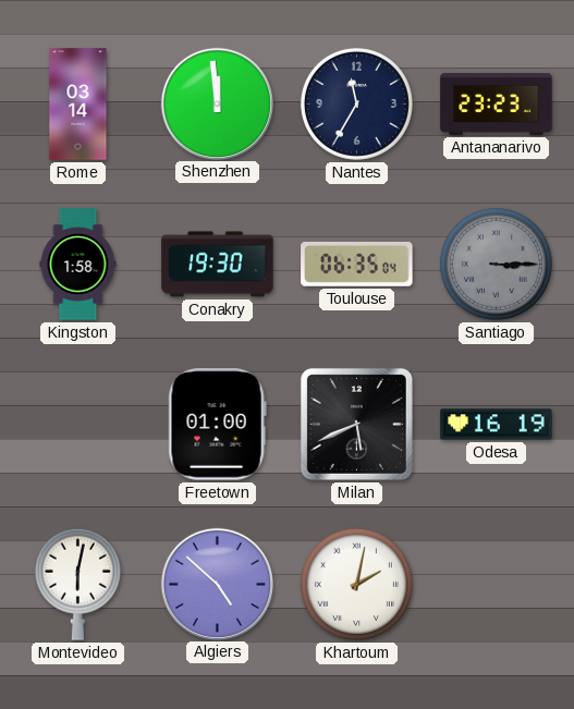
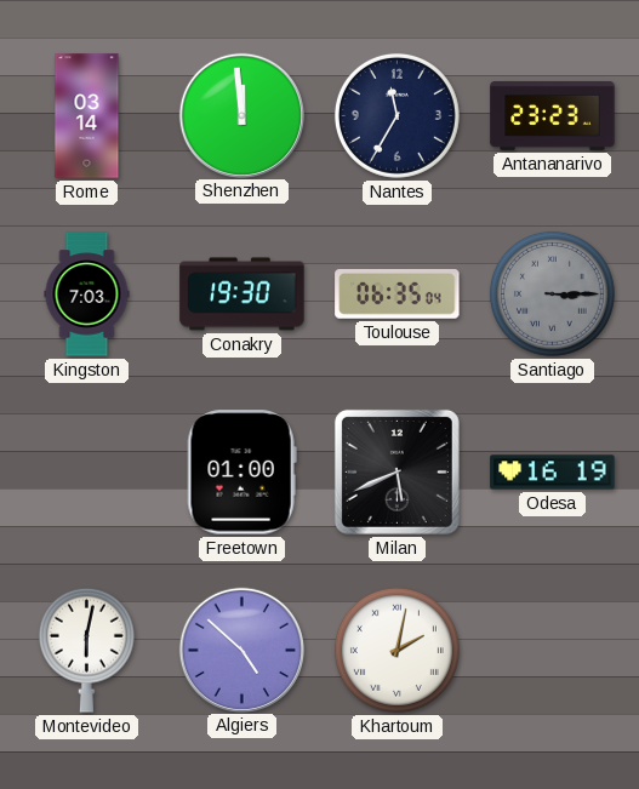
Kingston: 1:58 -> 7:03
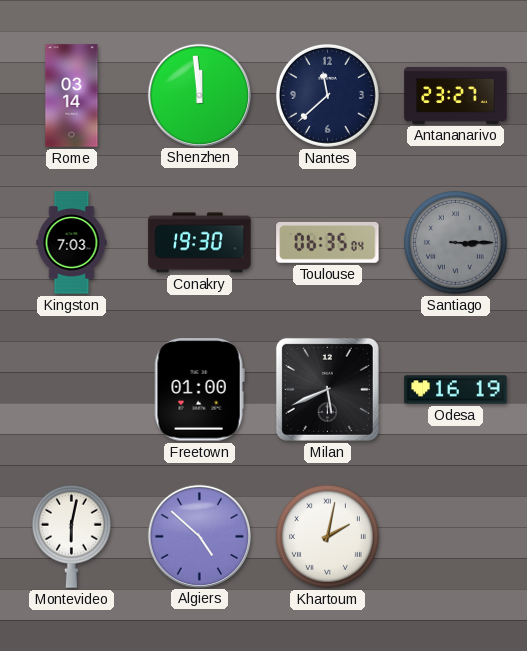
Nantes: 11:35 -> 11:38
Antananarivo: 23:23 -> 23:27
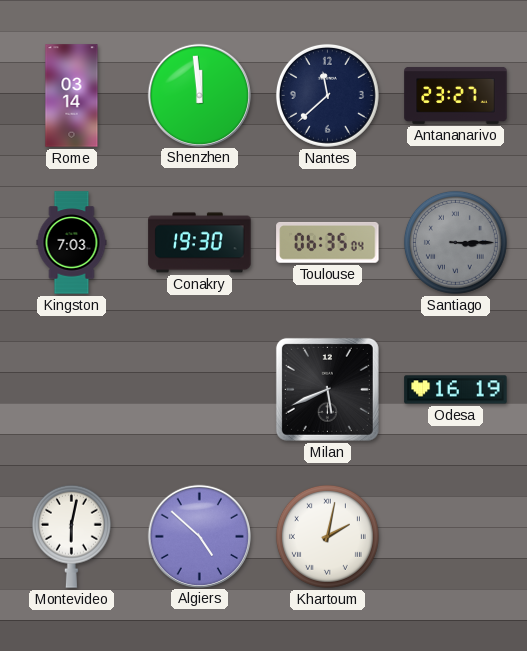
Freetown: 01:00 -> none
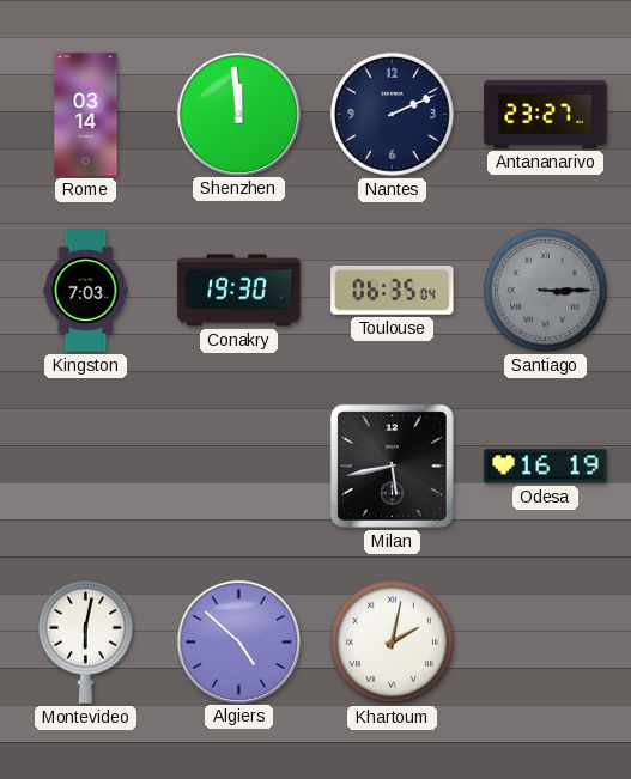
Nantes: 11:38 -> 2:11
Milan: 5:41 -> 5:43
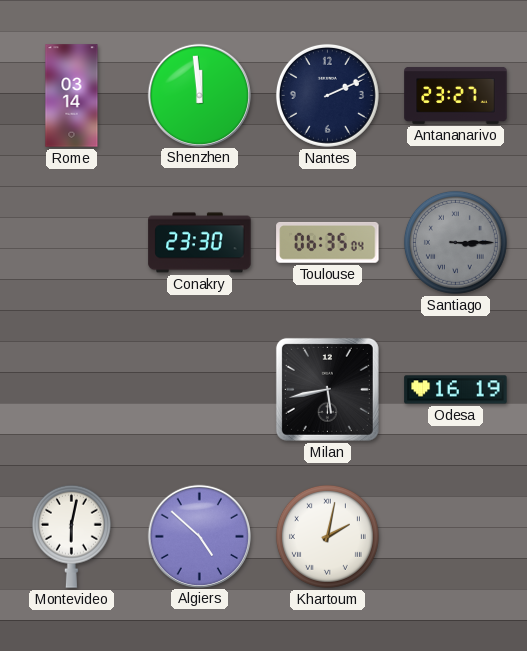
Kingston: 7:03 -> none
Conakry: 19:30 -> 23:30
